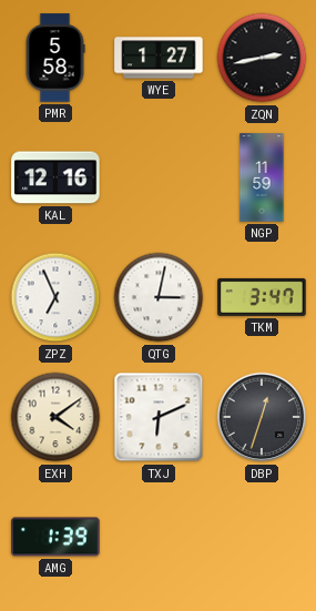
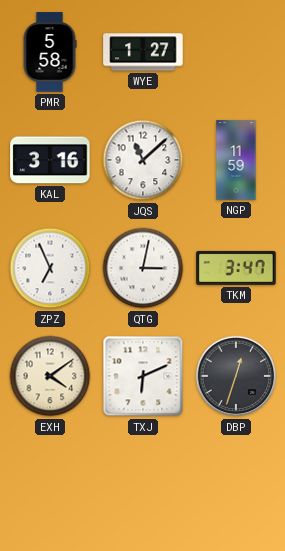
ZQN: 2:43 -> none
KAL: 12:16 -> 3:16
JQS: none -> 11:08
AMG: 1:39 -> none
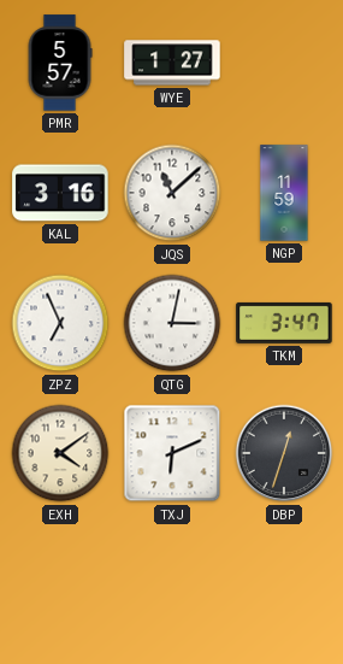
PMR: 5:58 -> 5:57
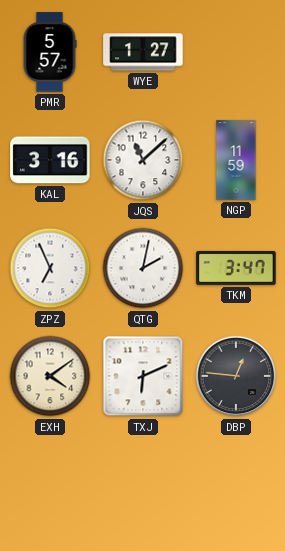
QTG: 3:02 -> 2:02
DBP: 12:33 -> 12:46
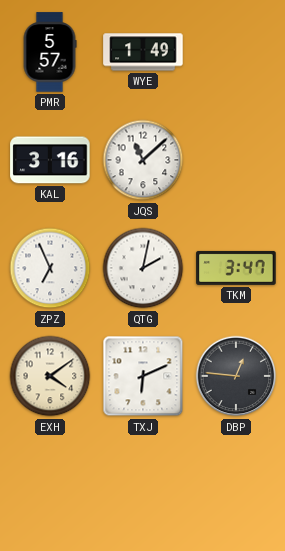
WYE: 1:27 -> 1:49
NGP: 11:59 -> none
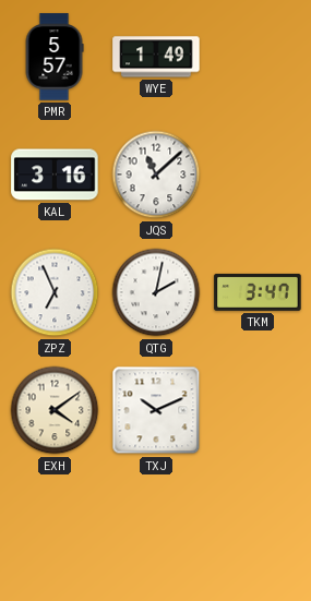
TXJ: 6:11 -> 10:11
DBP: 12:46 -> none
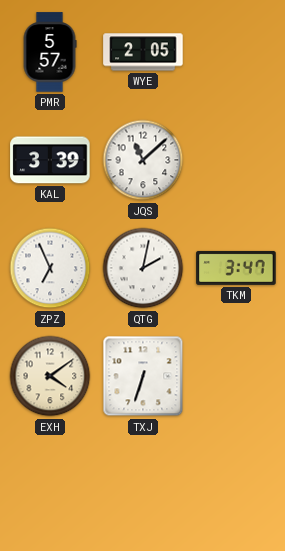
WYE: 1:49 -> 2:05
KAL: 3:16 -> 3:39
TXJ: 10:11 -> 6:33
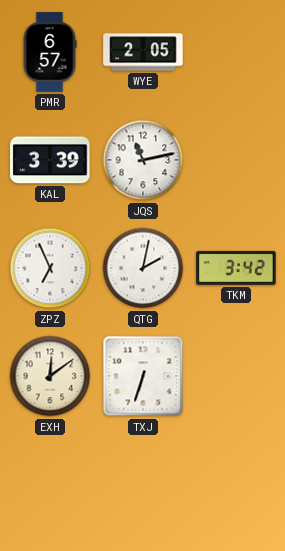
PMR: 5:57 -> 6:57
JQS: 11:08 -> 11:13
TKM: 3:47 -> 3:42
EXH: 4:09 -> 12:09
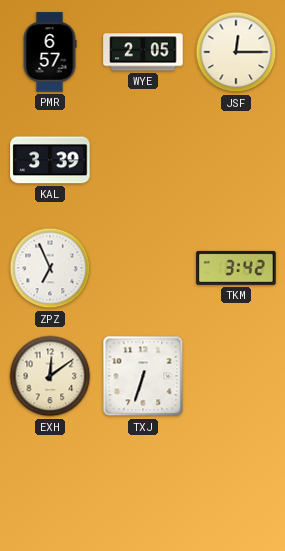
JSF: none -> 12:15
JQS: 11:13 -> none
QTG: 2:02 -> none
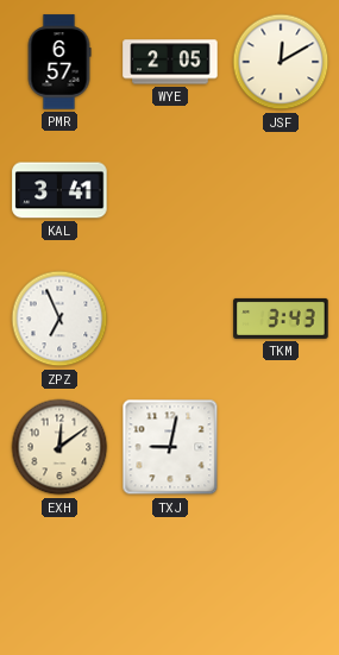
JSF: 12:15 -> 12:10
KAL: 3:39 -> 3:41
TKM: 3:42 -> 3:43
TXJ: 6:33 -> 9:02
